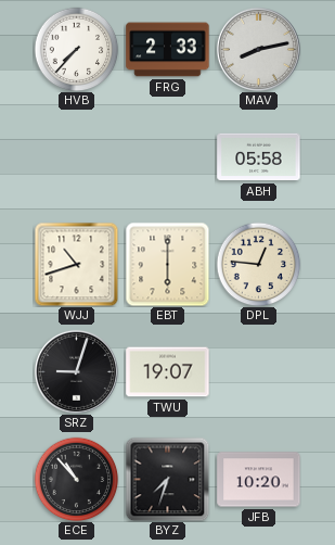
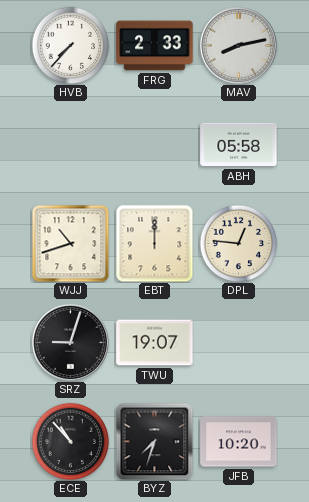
EBT: 6:00 -> 12:00
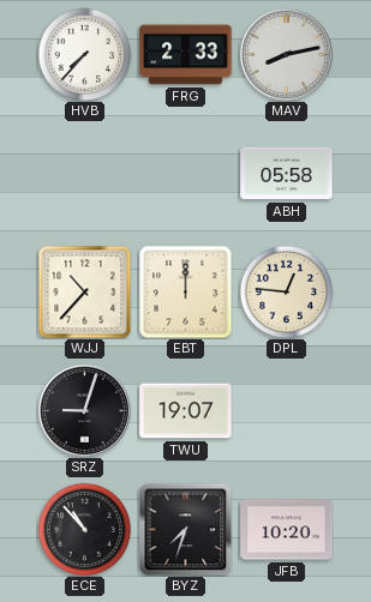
WJJ: 10:42 -> 10:37
